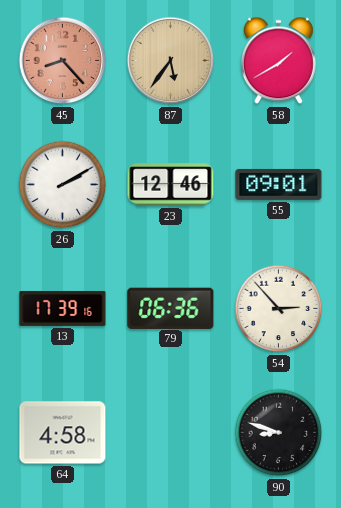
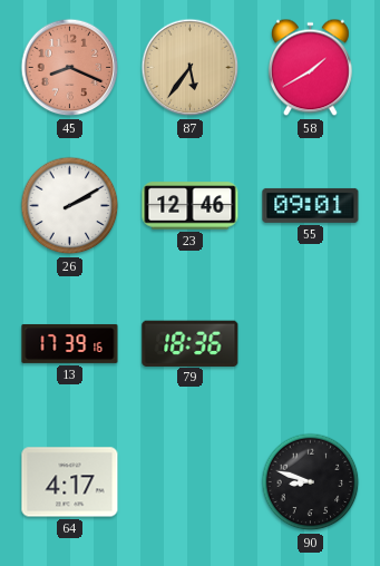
45: 8:23 -> 8:19
79: 06:36 -> 18:36
54: 2:53 -> none
64: 4:58 -> 4:17
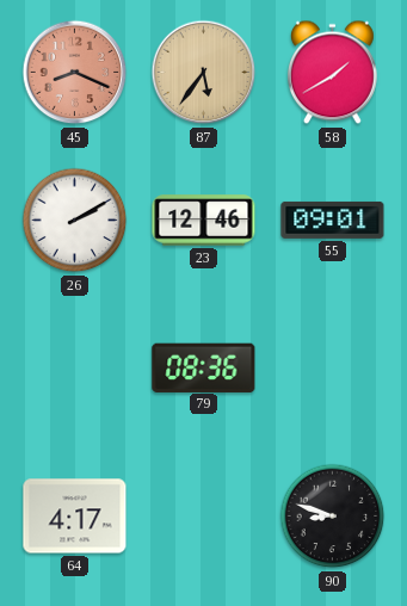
13: 17:39 -> none
79: 18:36 -> 08:36
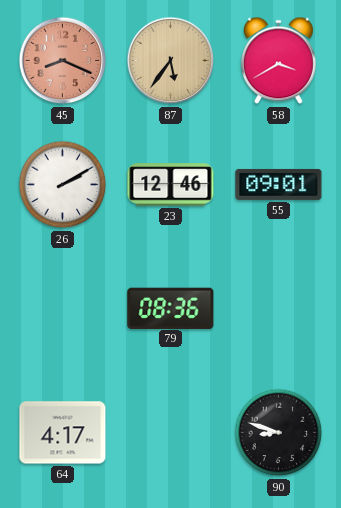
58: 1:40 -> 3:40
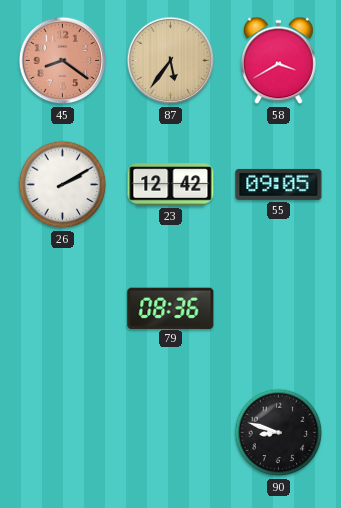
45: 8:19 -> 8:21
23: 12:46 -> 12:42
55: 09:01 -> 09:05
64: 4:17 -> none
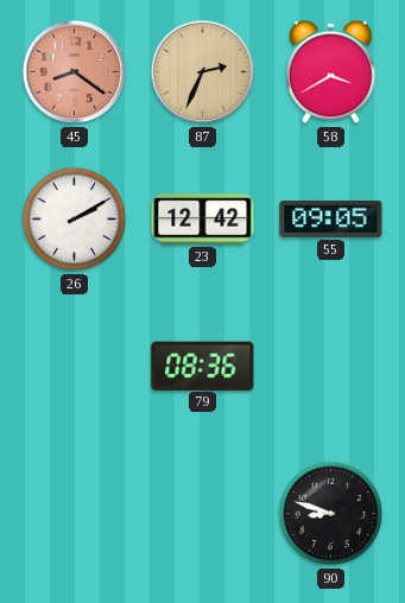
87: 5:36 -> 2:34
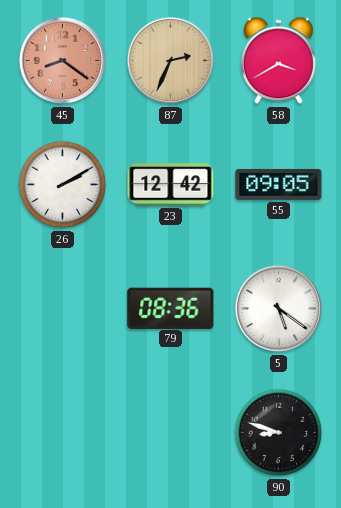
5: none -> 5:21
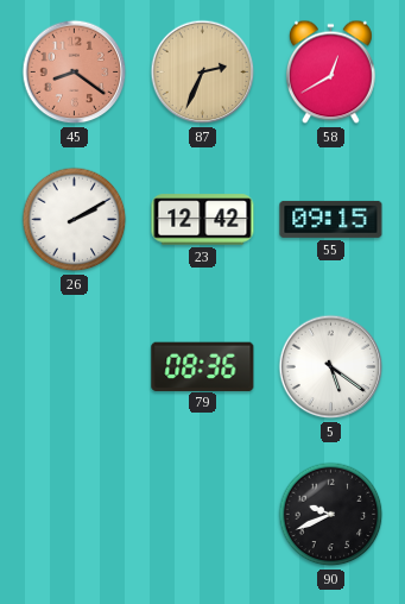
58: 3:40 -> 12:40
55: 09:05 -> 09:15
90: 8:48 -> 9:41
